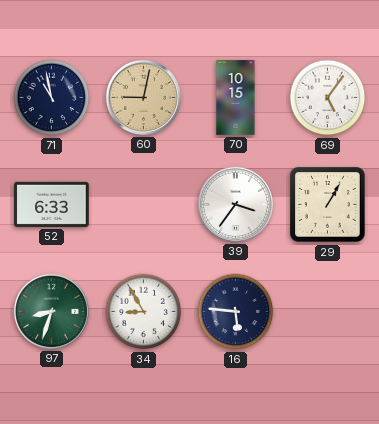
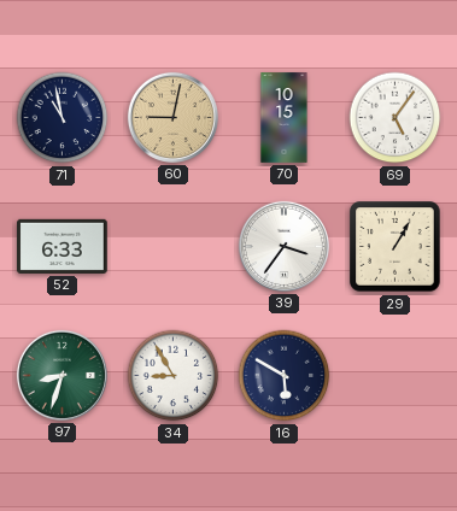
16: 5:46 -> 5:50
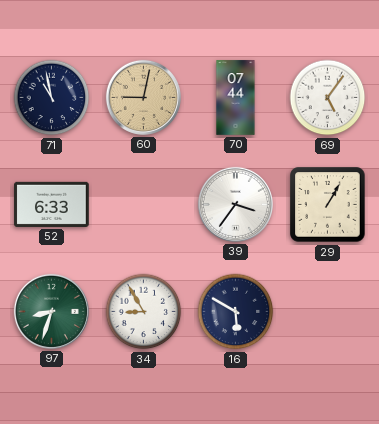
70: 10:15 -> 07:44
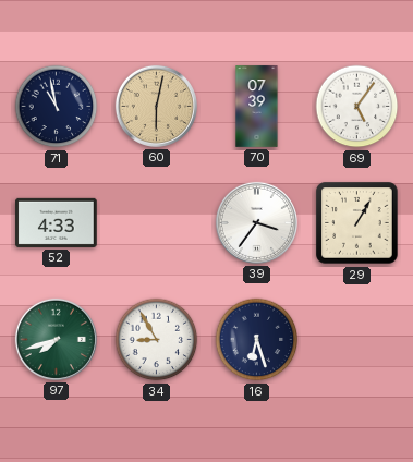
60: 9:02 -> 6:02
70: 07:44 -> 07:39
52: 6:33 -> 4:33
97: 8:33 -> 7:42
16: 5:50 -> 6:27
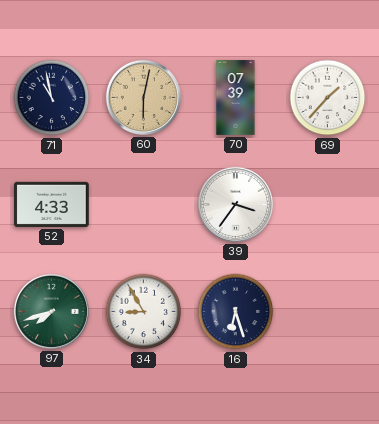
69: 5:06 -> 1:37
29: 1:05 -> none
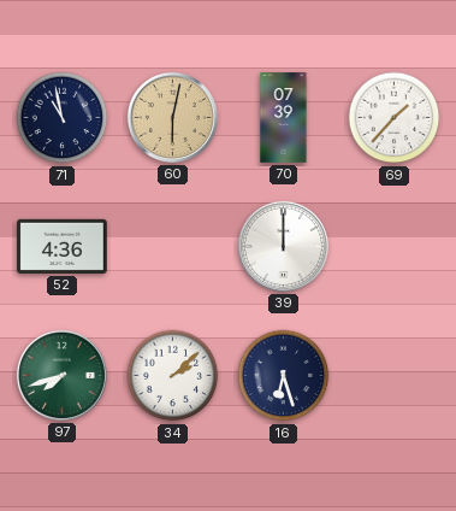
52: 4:33 -> 4:36
39: 3:36 -> 12:00
34: 8:55 -> 2:08
